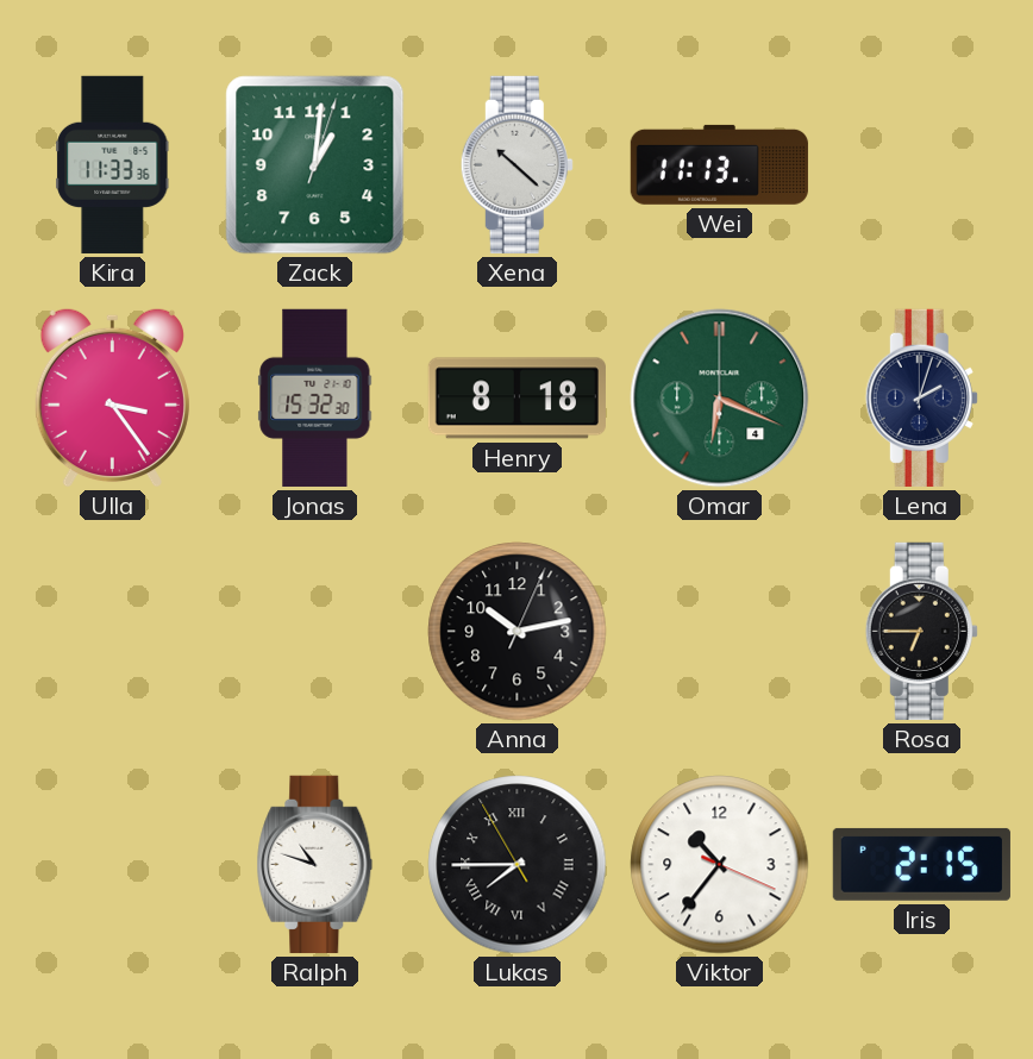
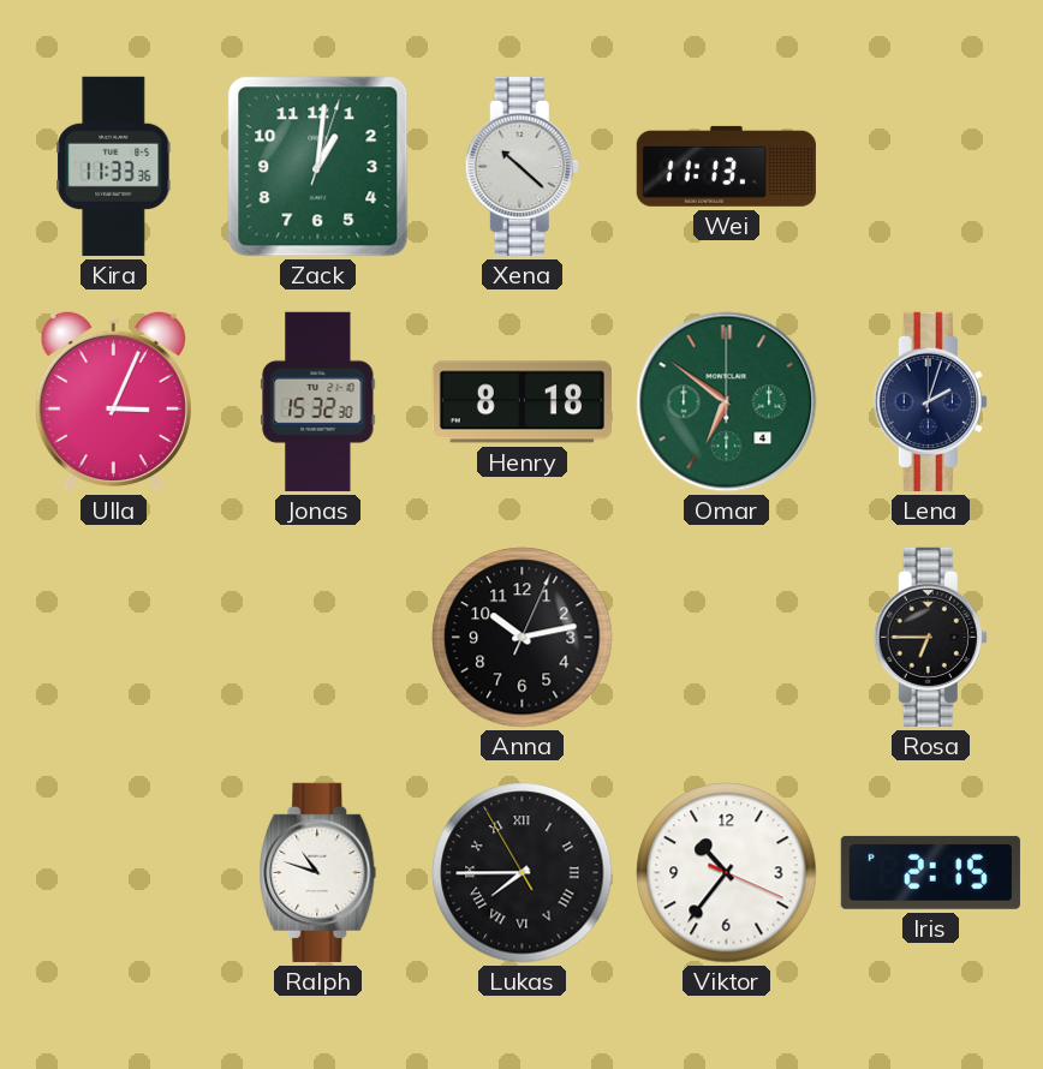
Ulla: 3:24 -> 3:04
Omar: 6:19 -> 6:51
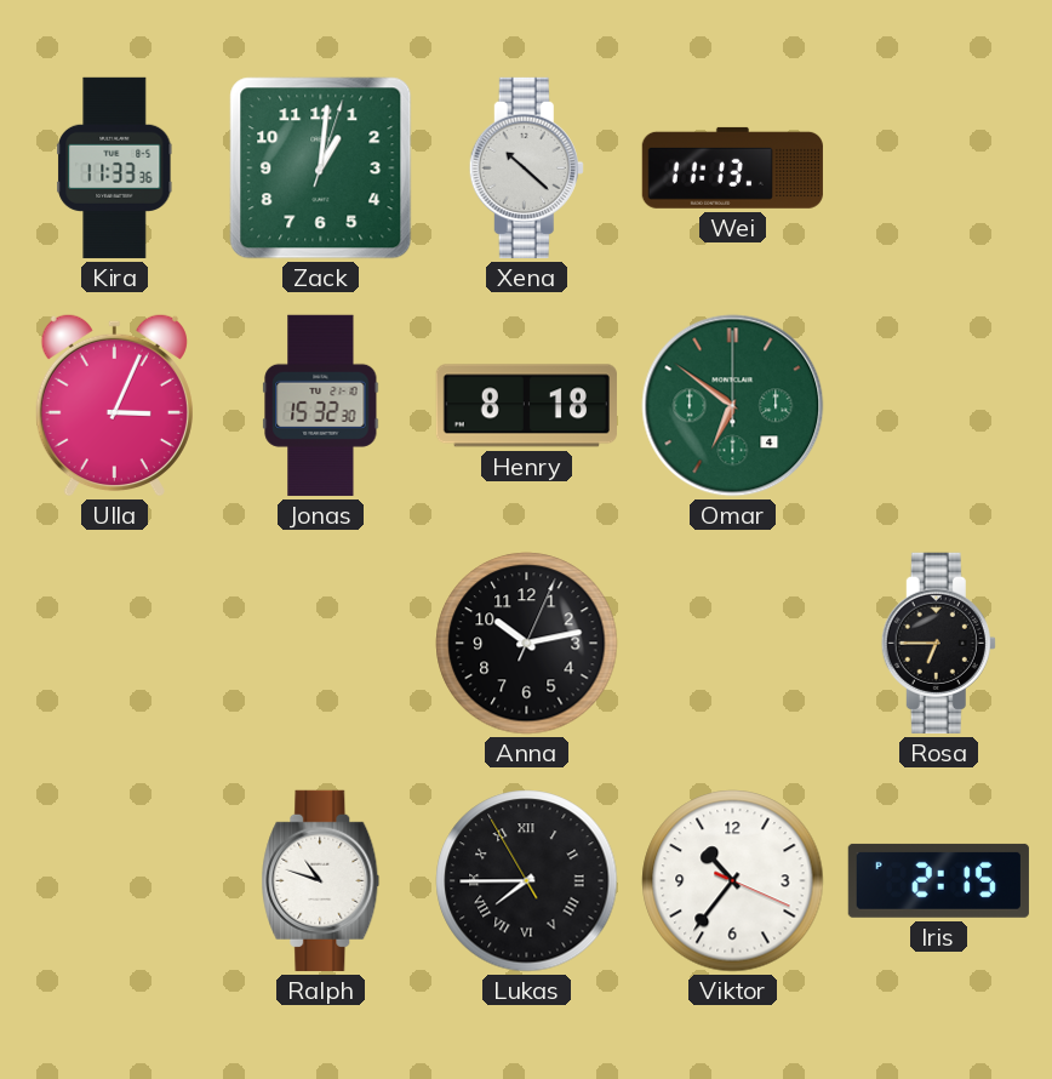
Lena: 2:03 -> none
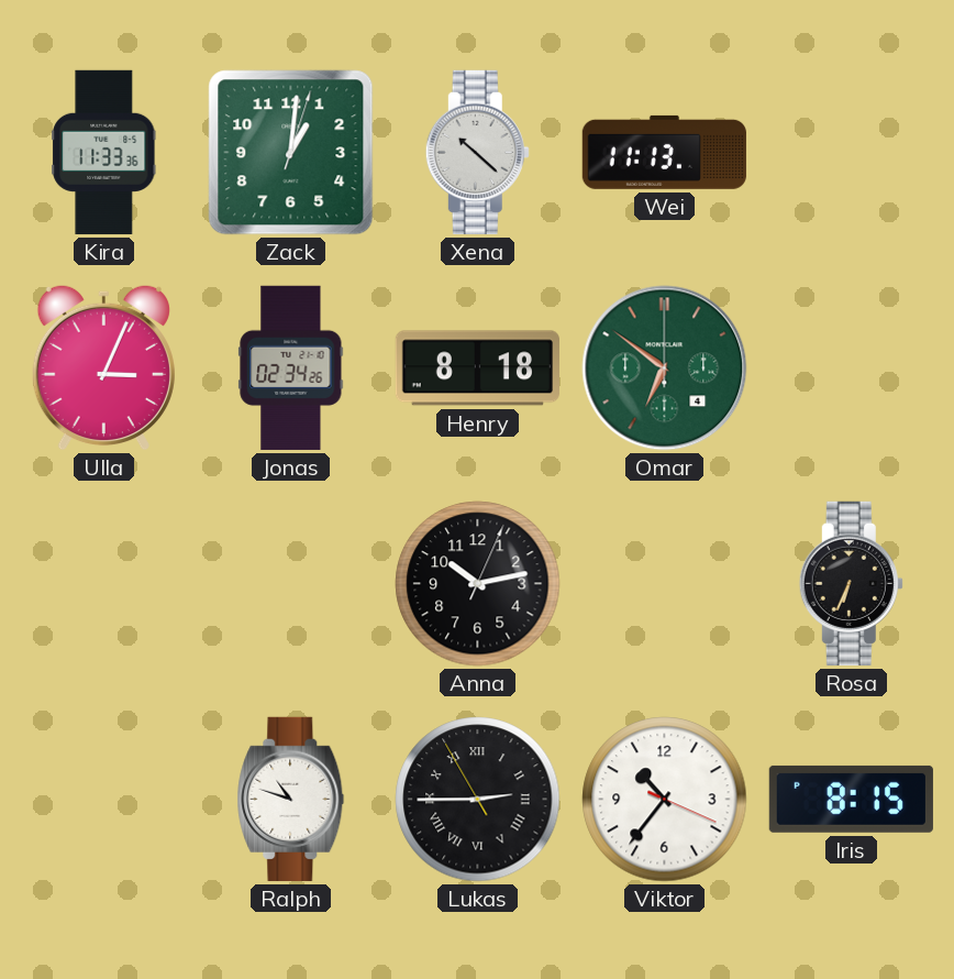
Jonas: 15:32 -> 02:34
Rosa: 6:45 -> 6:34
Lukas: 7:44 -> 2:44
Iris: 2:15 -> 8:15
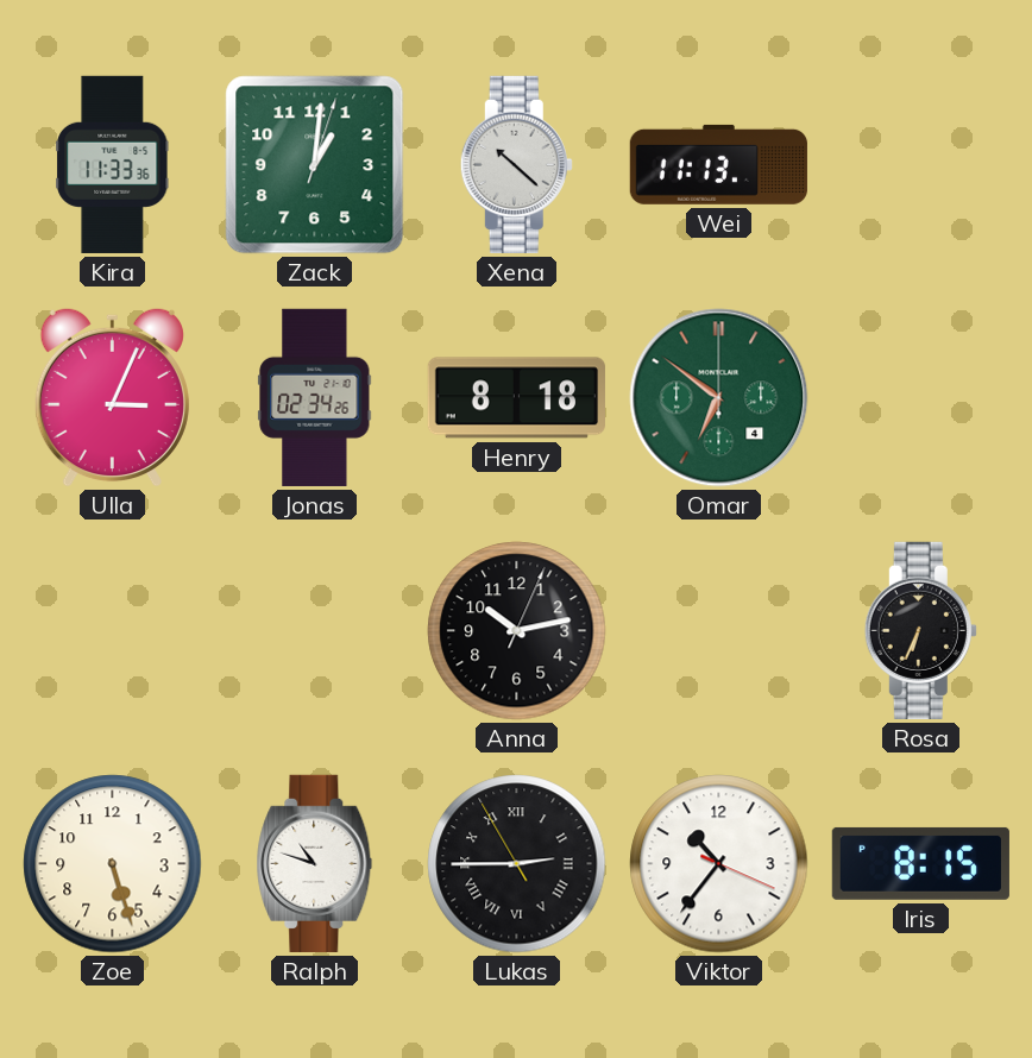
Zoe: none -> 5:27
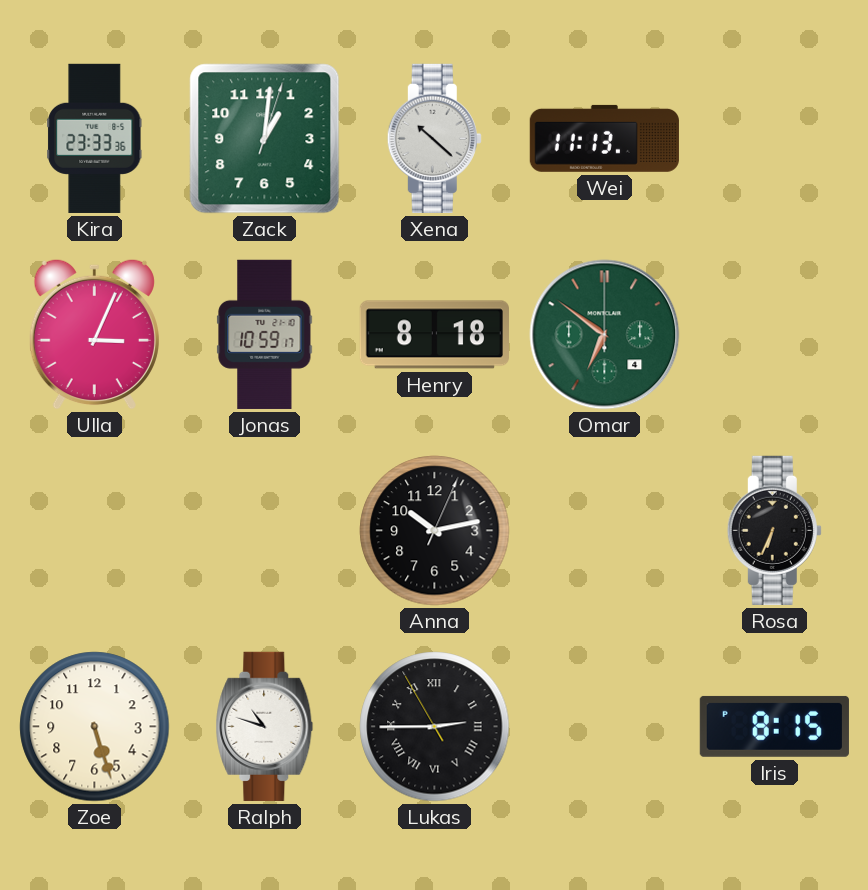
Kira: 11:33 -> 23:33
Jonas: 02:34 -> 10:59
Viktor: 10:36 -> none
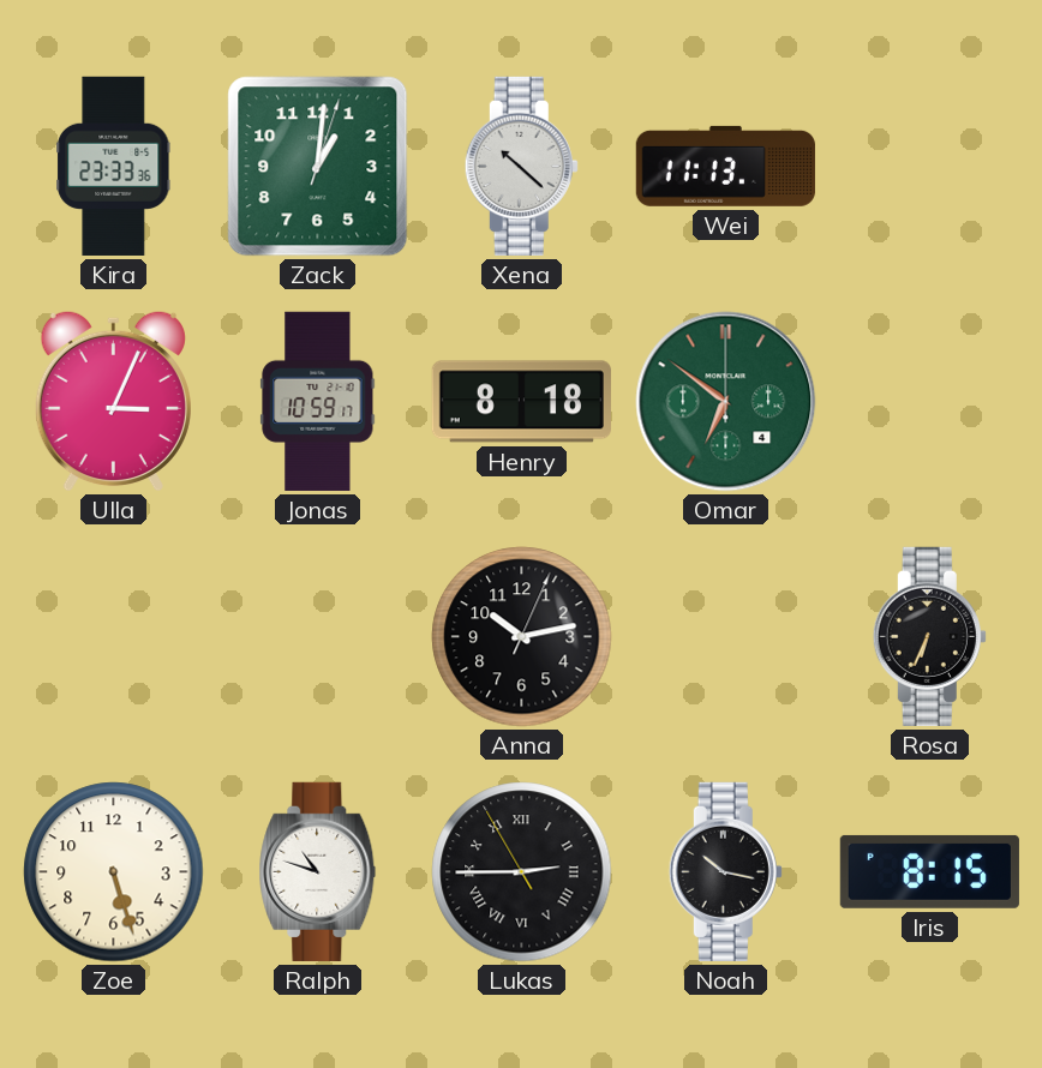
Noah: none -> 10:17
